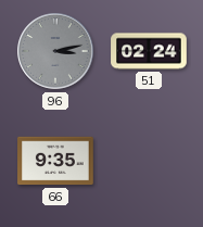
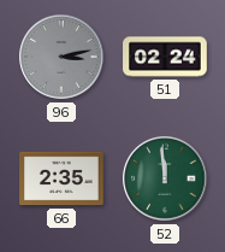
66: 9:35 -> 2:35
52: none -> 11:59
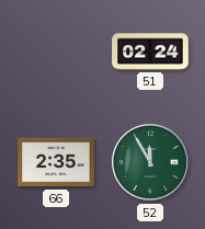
96: 3:13 -> none
52: 11:59 -> 11:55
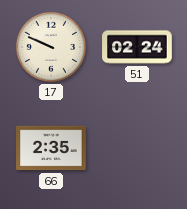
17: none -> 9:49
52: 11:55 -> none
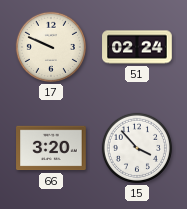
66: 2:35 -> 3:20
15: none -> 3:53
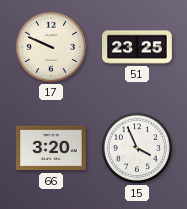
51: 02:24 -> 23:25
15: 3:53 -> 3:56
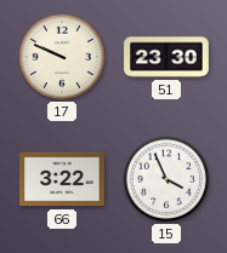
51: 23:25 -> 23:30
66: 3:20 -> 3:22
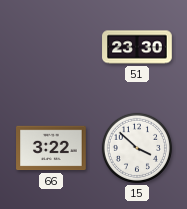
17: 9:49 -> none
15: 3:56 -> 3:52
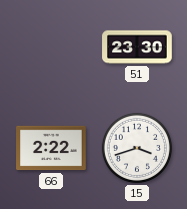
66: 3:22 -> 2:22
15: 3:52 -> 3:42
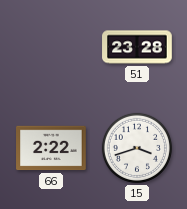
51: 23:30 -> 23:28
